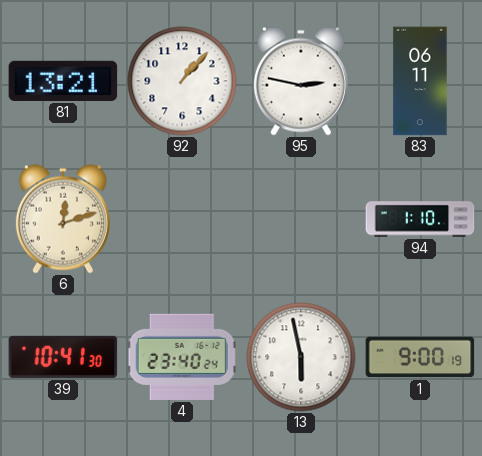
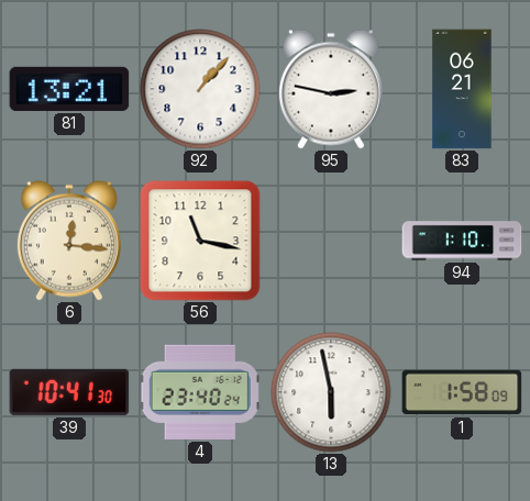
83: 06:11 -> 06:21
6: 12:12 -> 12:16
56: none -> 11:17
1: 9:00 -> 1:58
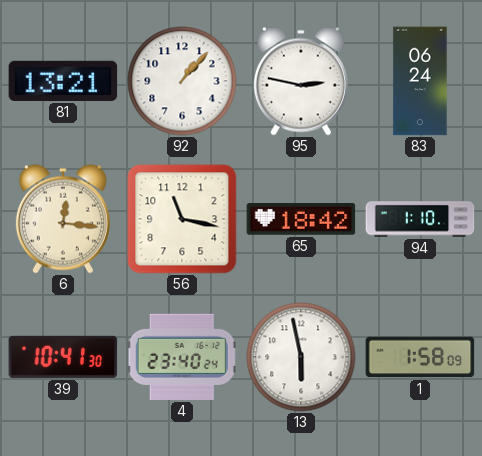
83: 06:21 -> 06:24
65: none -> 18:42
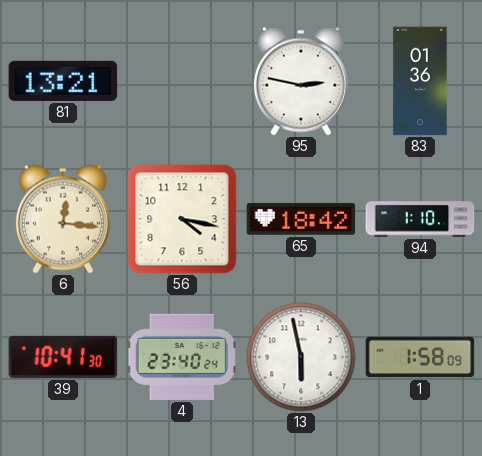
92: 1:07 -> none
83: 06:24 -> 01:36
56: 11:17 -> 4:17
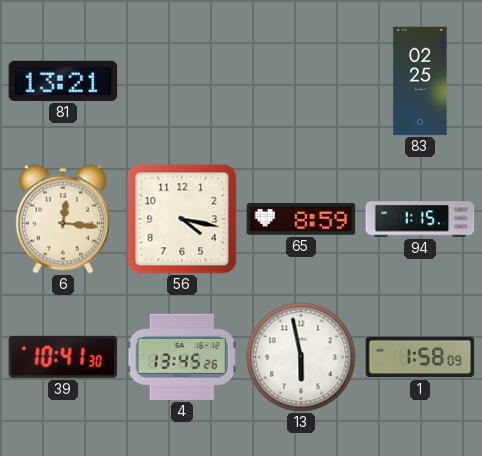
95: 2:47 -> none
83: 01:36 -> 02:25
65: 18:42 -> 8:59
94: 1:10 -> 1:15
4: 23:40 -> 13:45
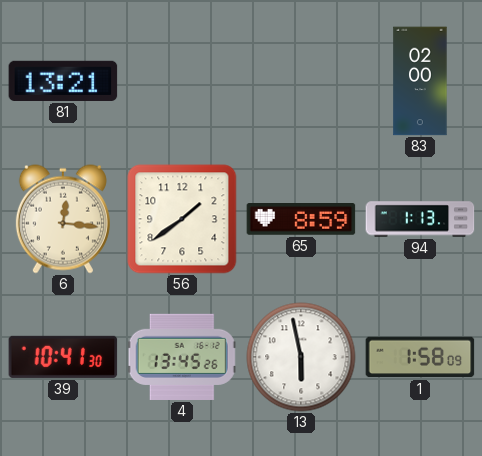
83: 02:25 -> 02:00
56: 4:17 -> 1:39
94: 1:15 -> 1:13
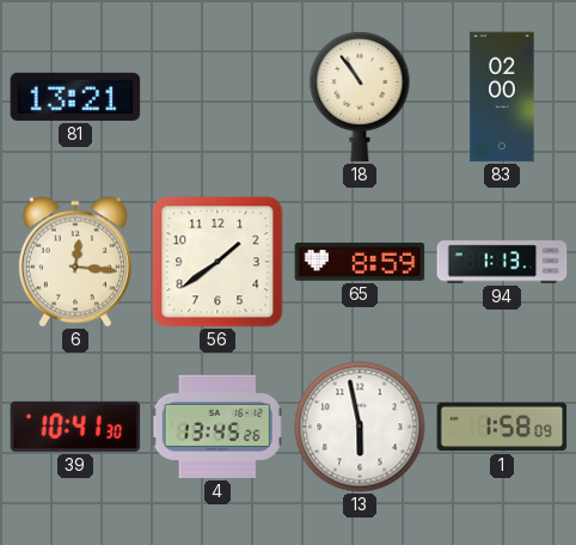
18: none -> 10:54
